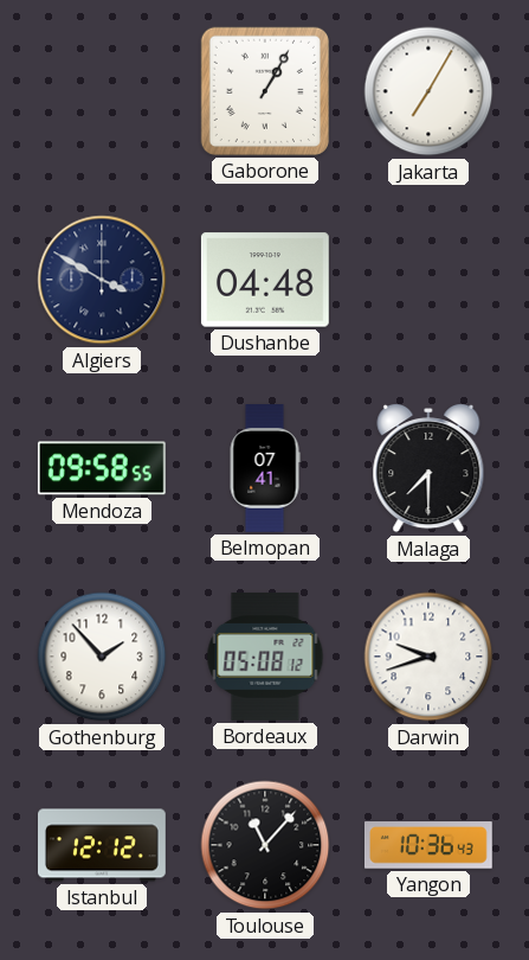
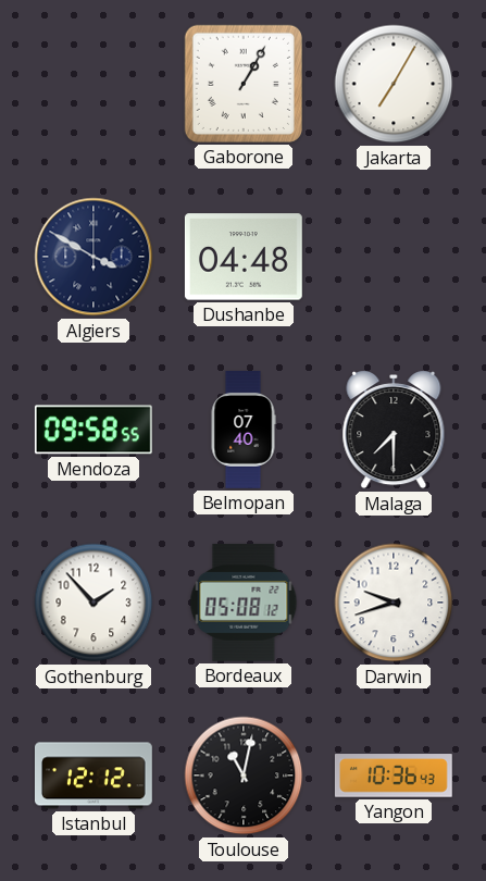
Belmopan: 07:41 -> 07:40
Toulouse: 11:07 -> 11:02
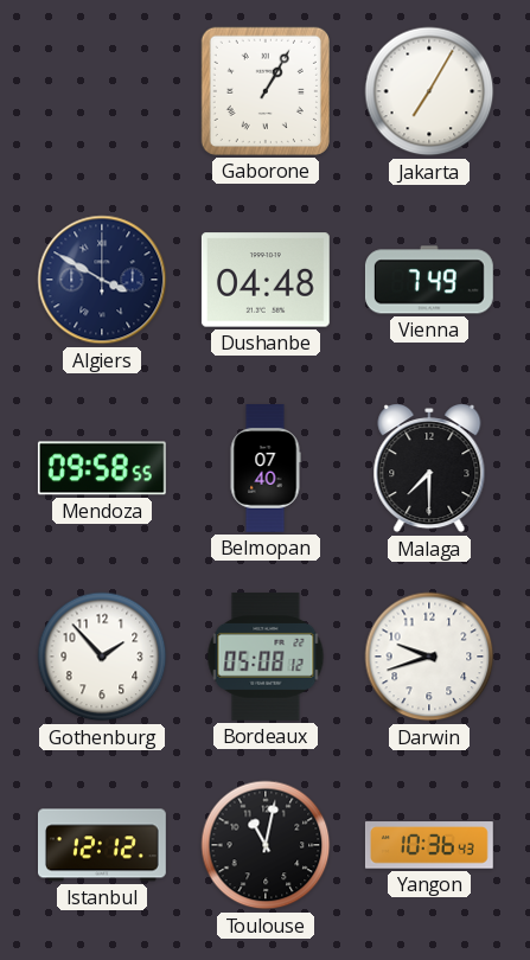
Vienna: none -> 7:49
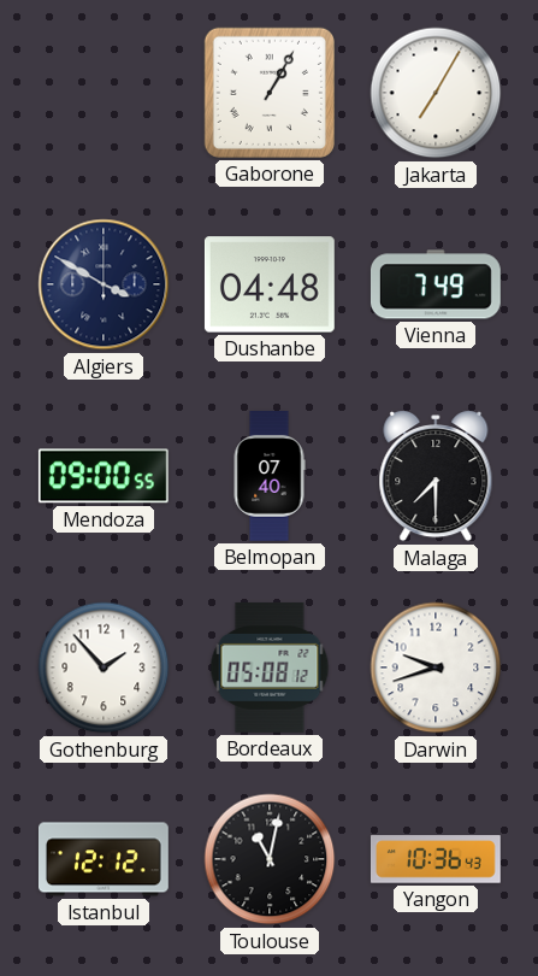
Mendoza: 09:58 -> 09:00
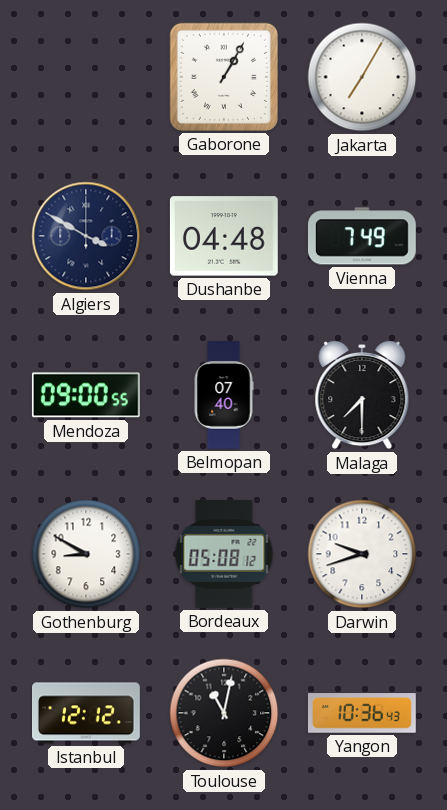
Gothenburg: 1:53 -> 8:50
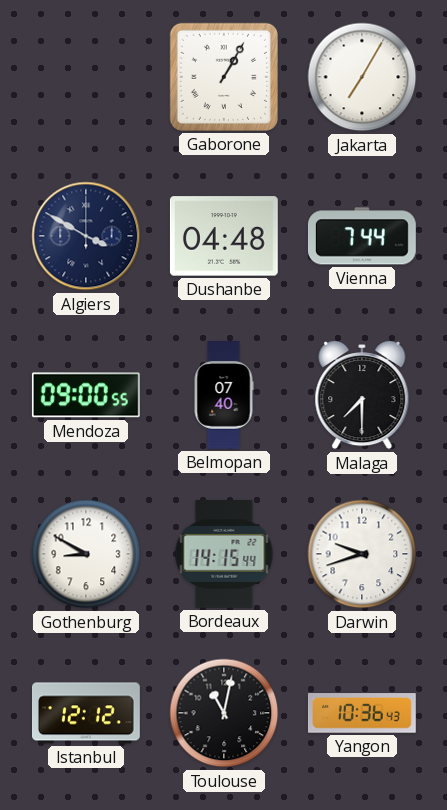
Vienna: 7:49 -> 7:44
Bordeaux: 05:08 -> 14:15
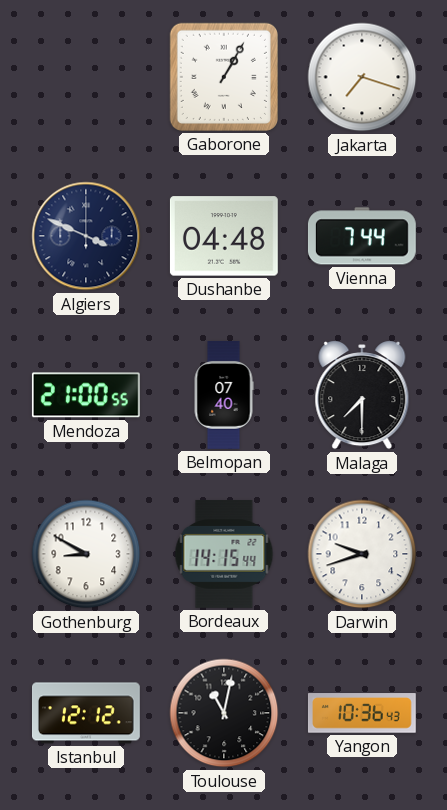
Jakarta: 7:05 -> 7:18
Algiers: 3:50 -> 3:49
Mendoza: 09:00 -> 21:00
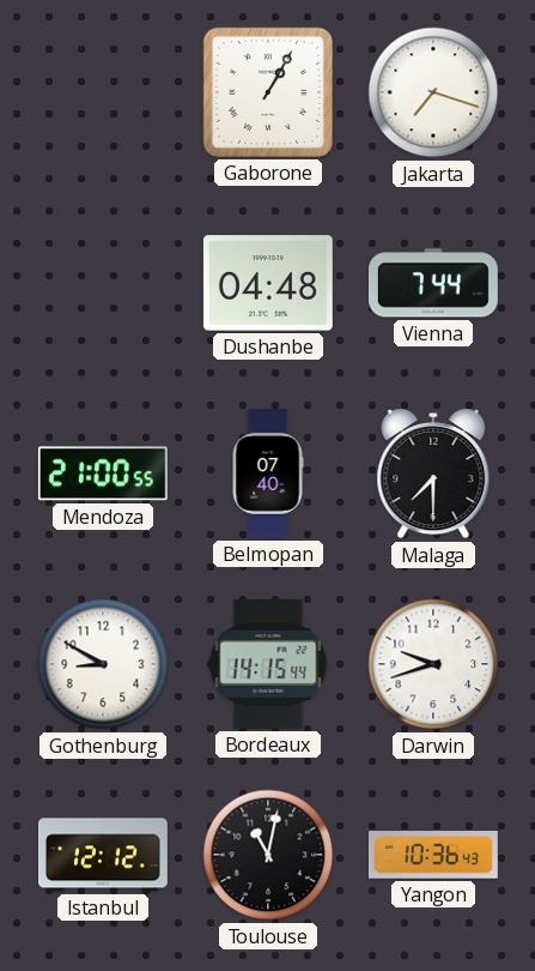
Algiers: 3:49 -> none
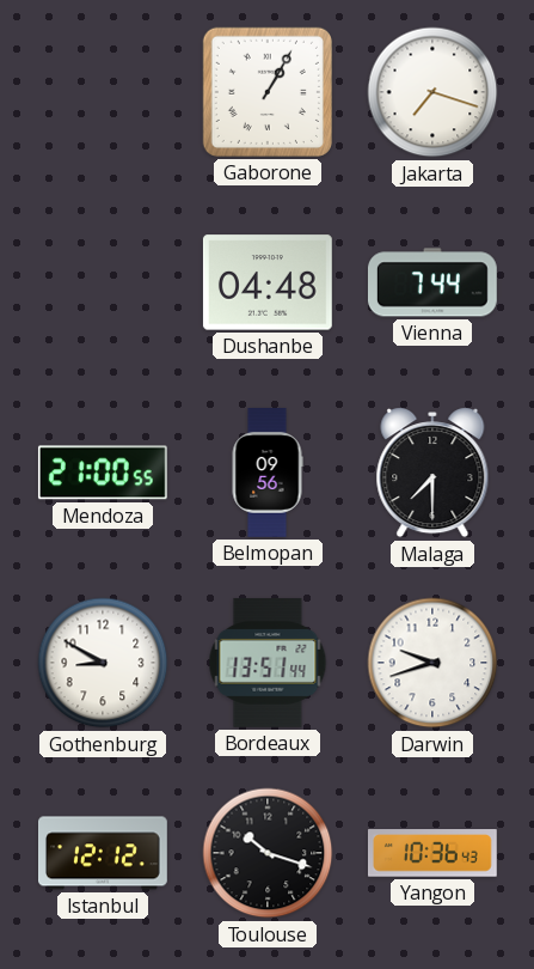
Belmopan: 07:40 -> 09:56
Bordeaux: 14:15 -> 13:51
Toulouse: 11:02 -> 10:18
